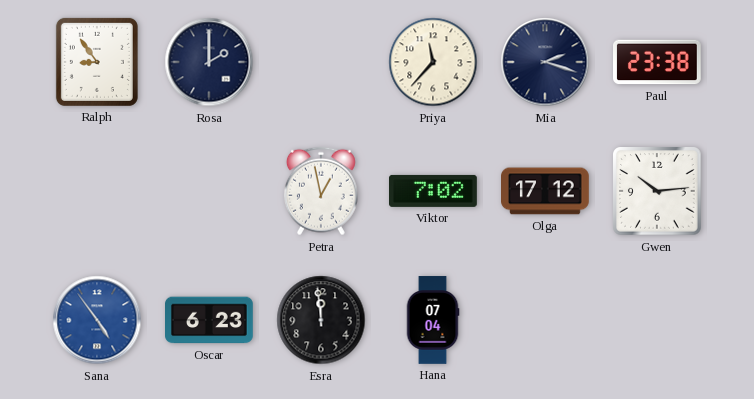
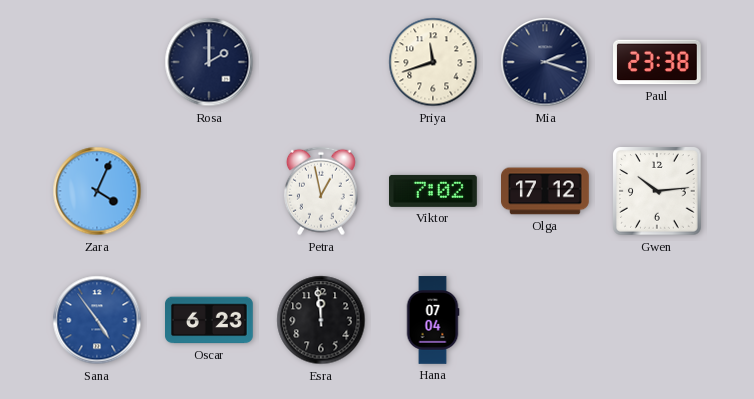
Ralph: 8:54 -> none
Priya: 11:37 -> 11:42
Zara: none -> 4:04
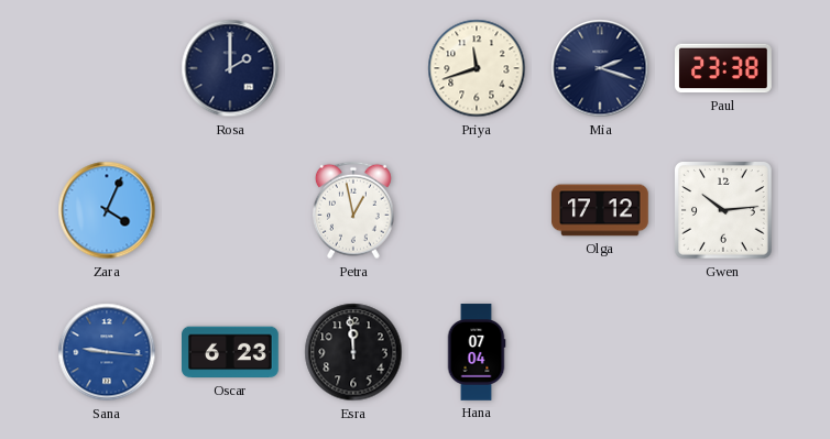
Viktor: 7:02 -> none
Sana: 4:54 -> 9:16
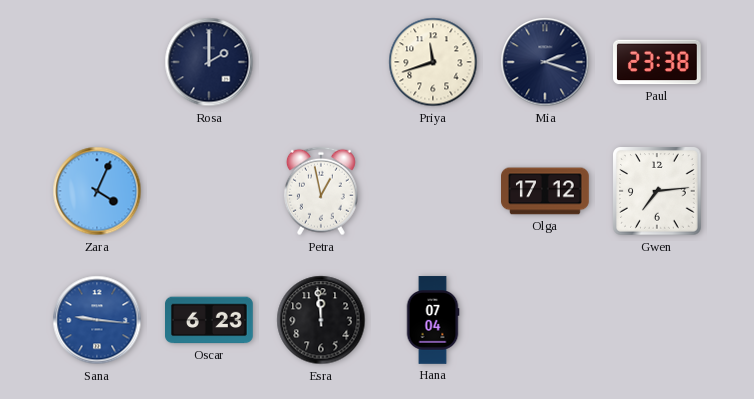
Gwen: 10:14 -> 7:14
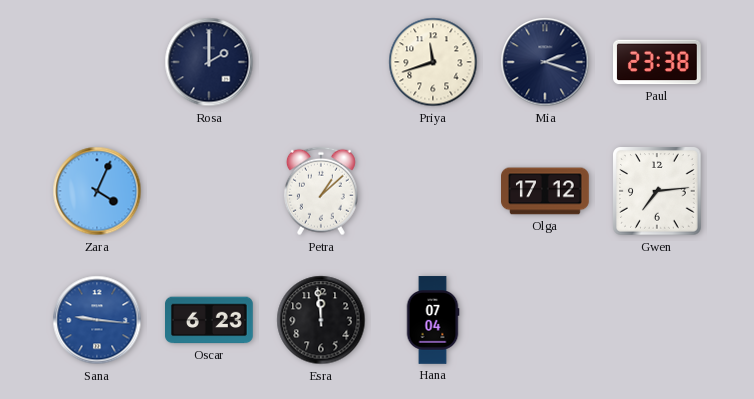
Petra: 12:58 -> 1:08
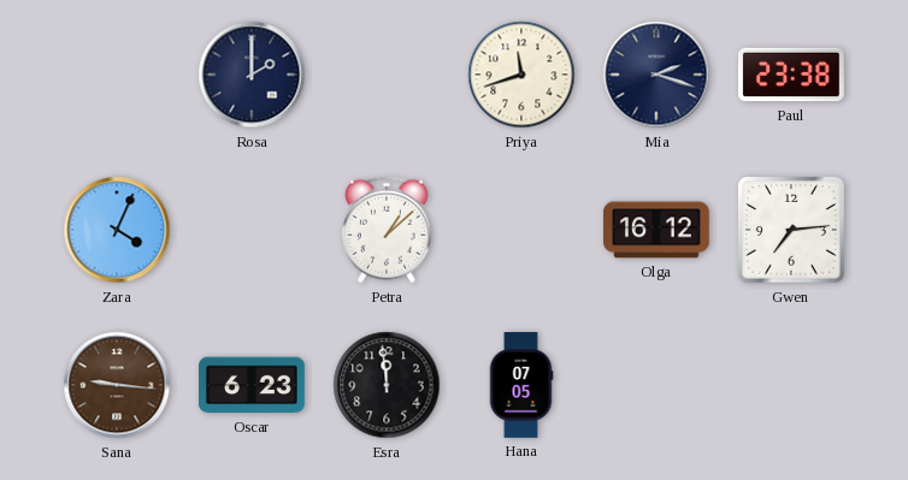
Olga: 17:12 -> 16:12
Sana dial: blue -> brown
Hana: 07:04 -> 07:05
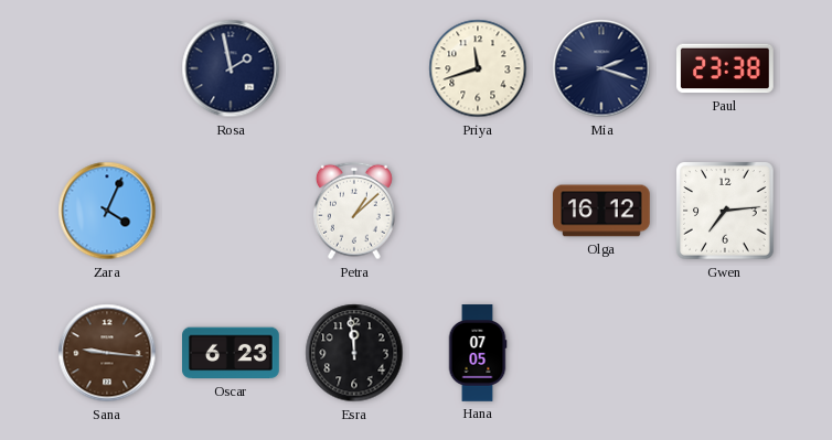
Rosa: 2:00 -> 1:58
